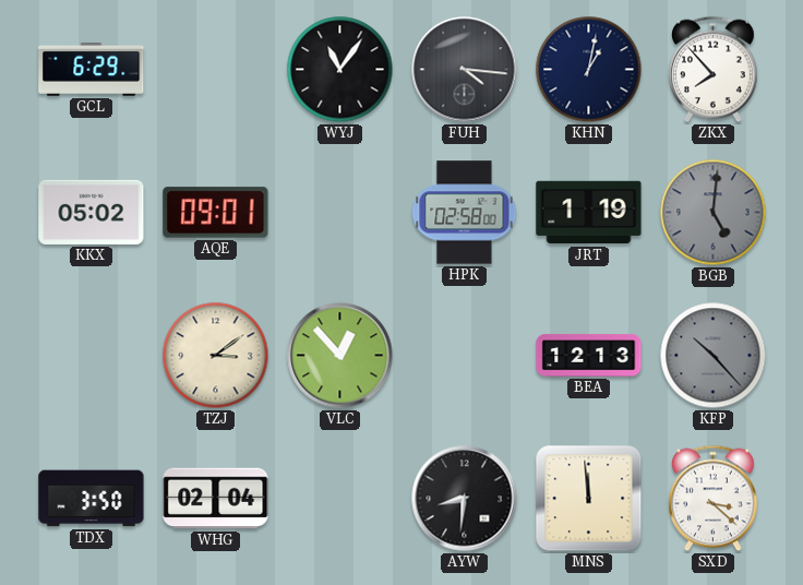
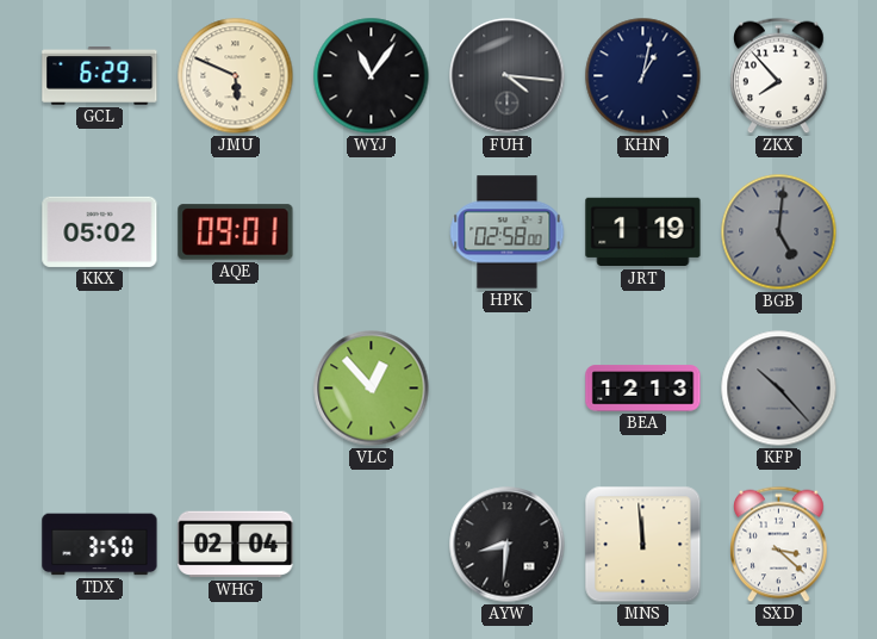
JMU: none -> 5:49
TZJ: 3:09 -> none
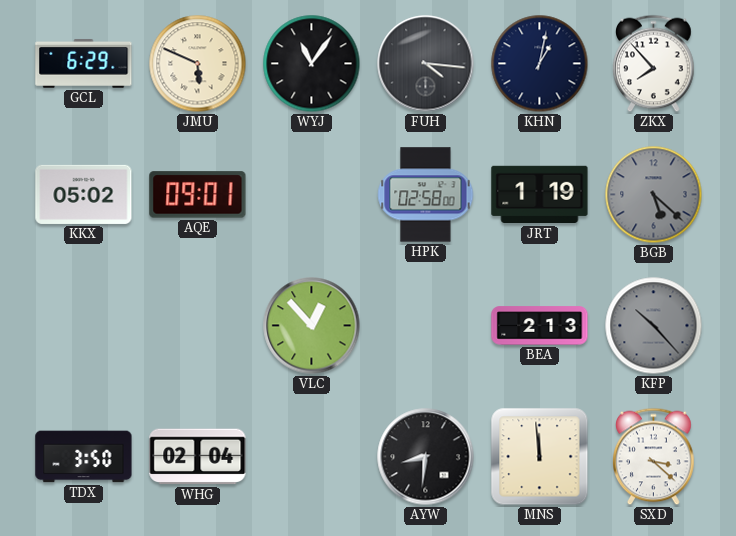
BGB: 5:01 -> 5:22
BEA: 12:13 -> 2:13
